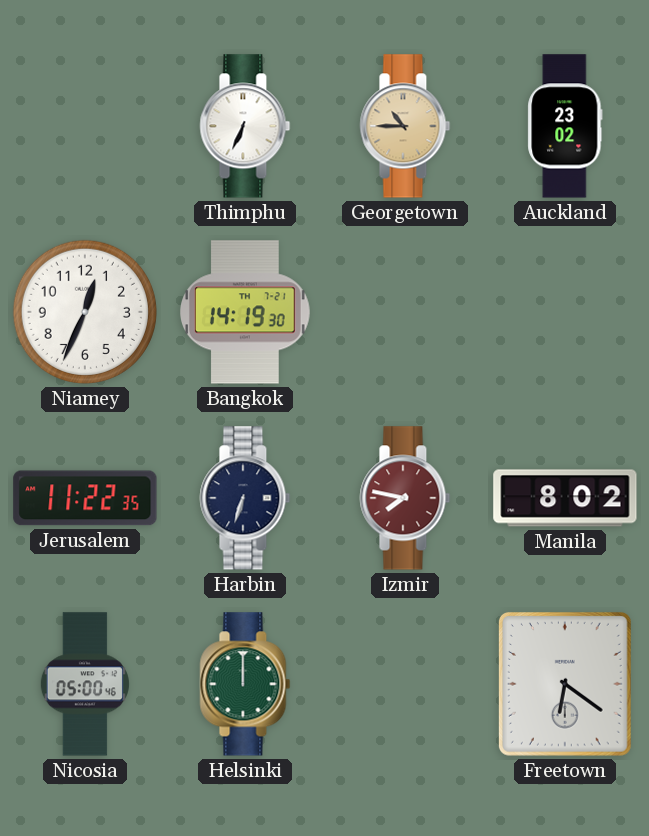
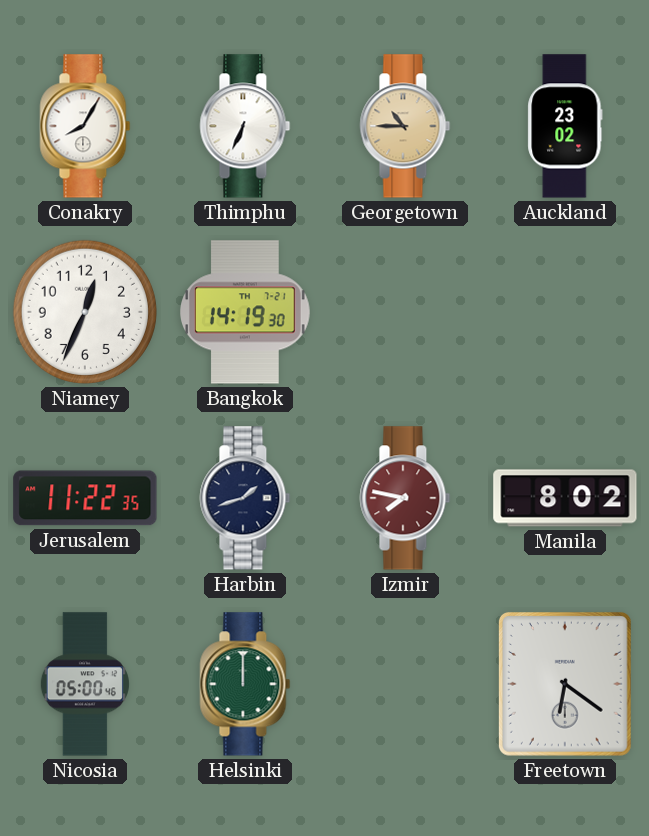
Conakry: none -> 8:05
Harbin: 6:33 -> 1:42
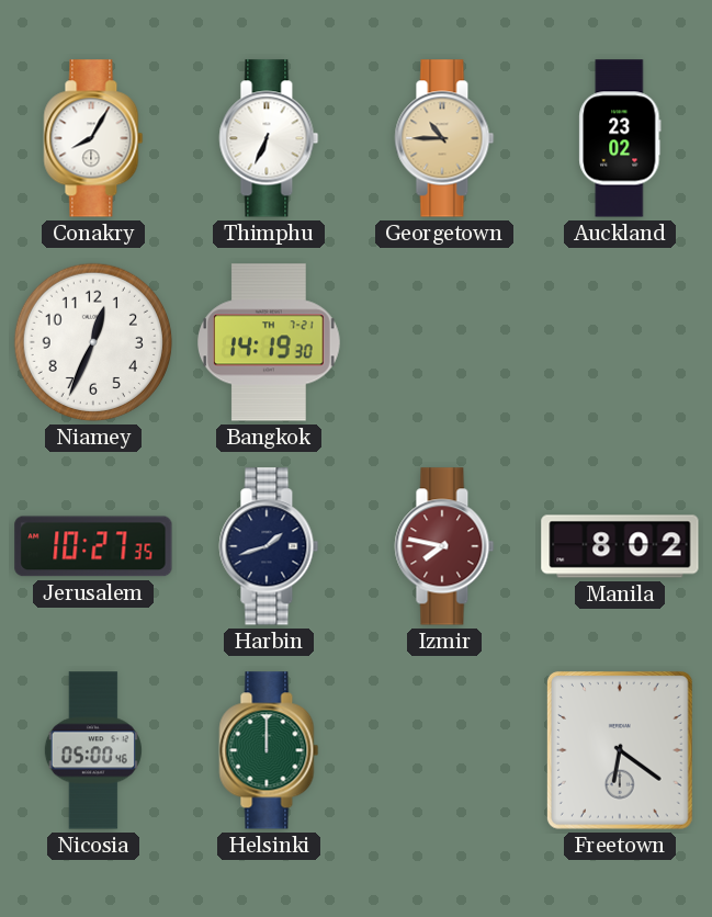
Jerusalem: 11:22 -> 10:27
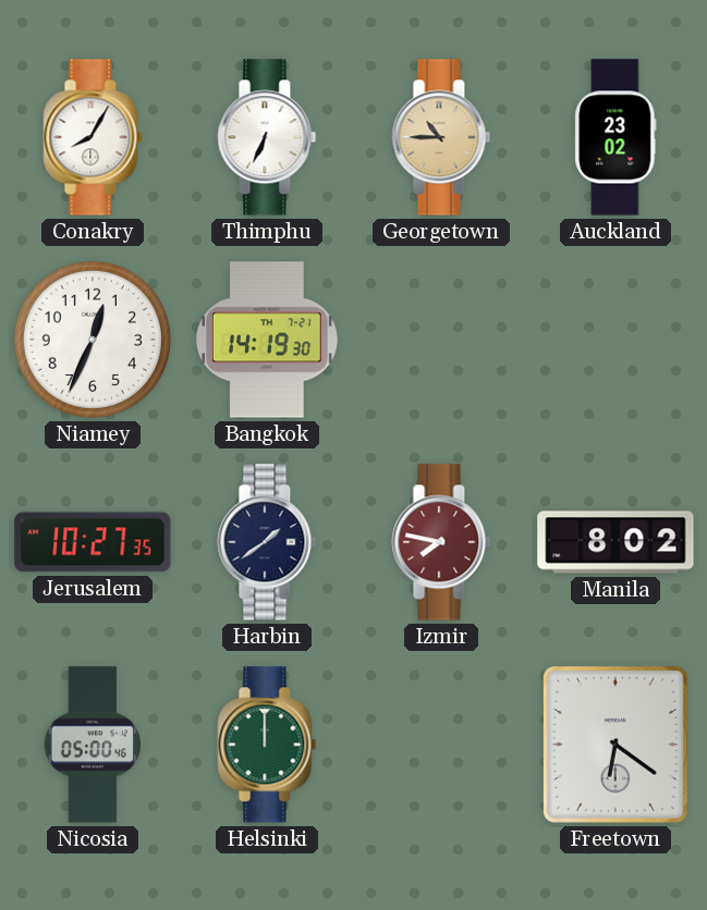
Harbin: 1:42 -> 1:39
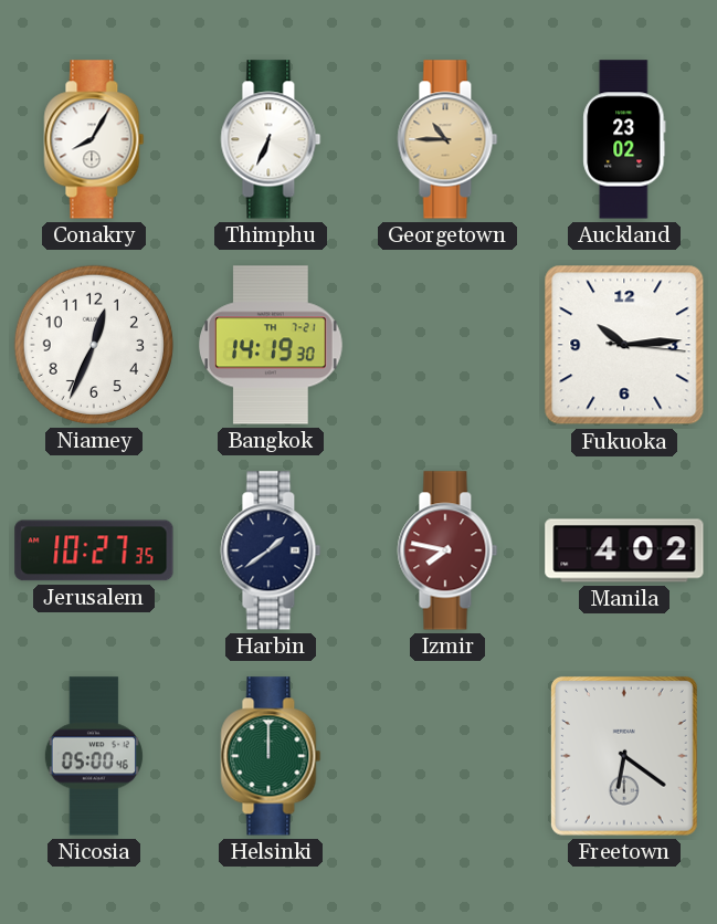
Fukuoka: none -> 10:14
Manila: 8:02 -> 4:02
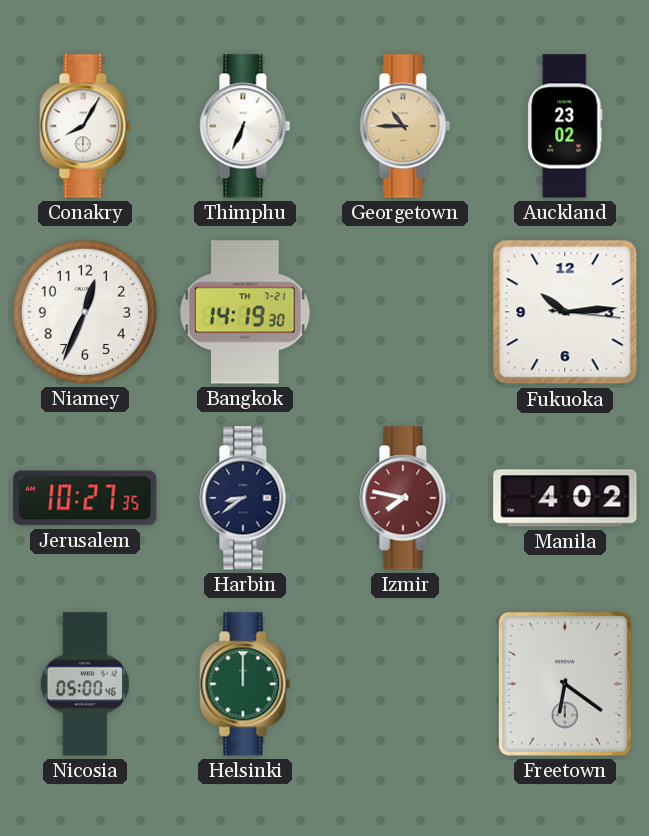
Harbin: 1:39 -> 8:39
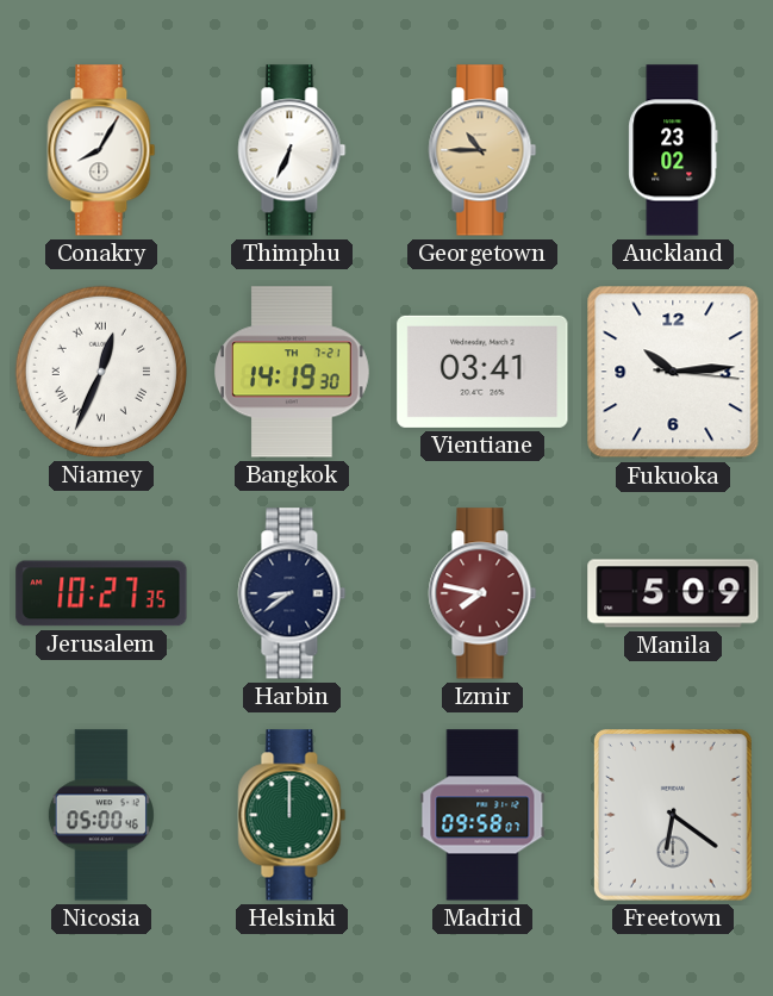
Niamey numerals: Arabic -> Roman
Vientiane: none -> 03:41
Manila: 4:02 -> 5:09
Madrid: none -> 09:58
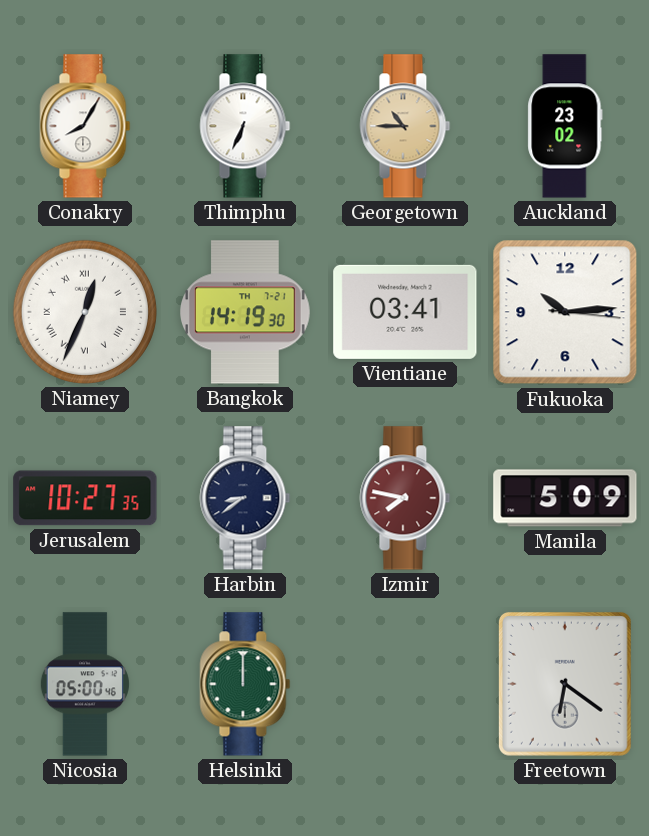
Madrid: 09:58 -> none
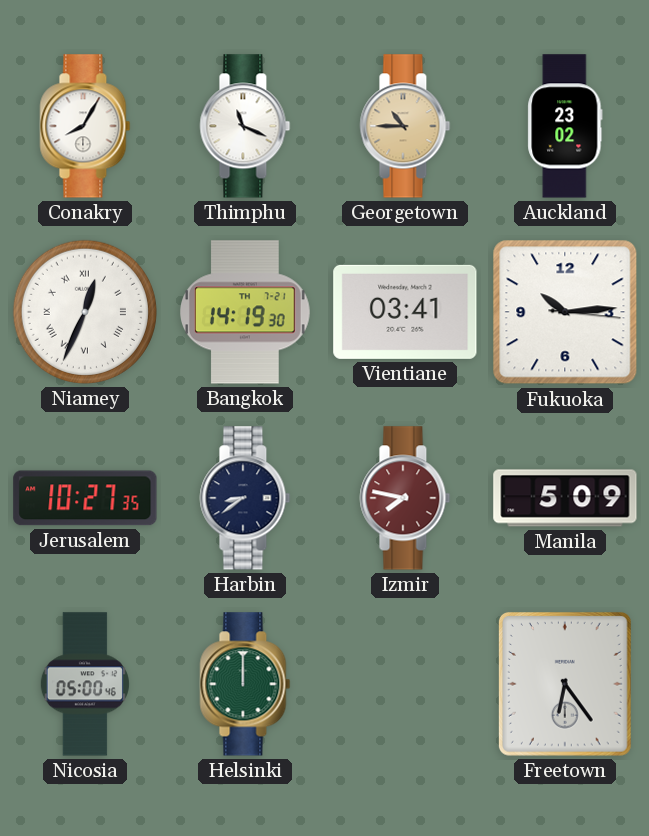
Thimphu: 6:34 -> 11:19
Freetown: 6:21 -> 6:24
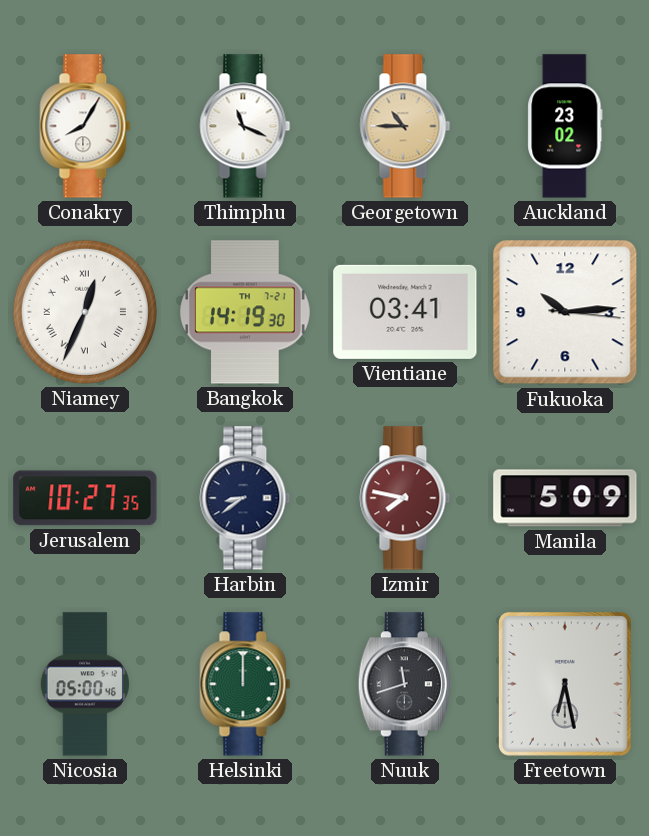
Nuuk: none -> 11:42
Freetown: 6:24 -> 6:28
